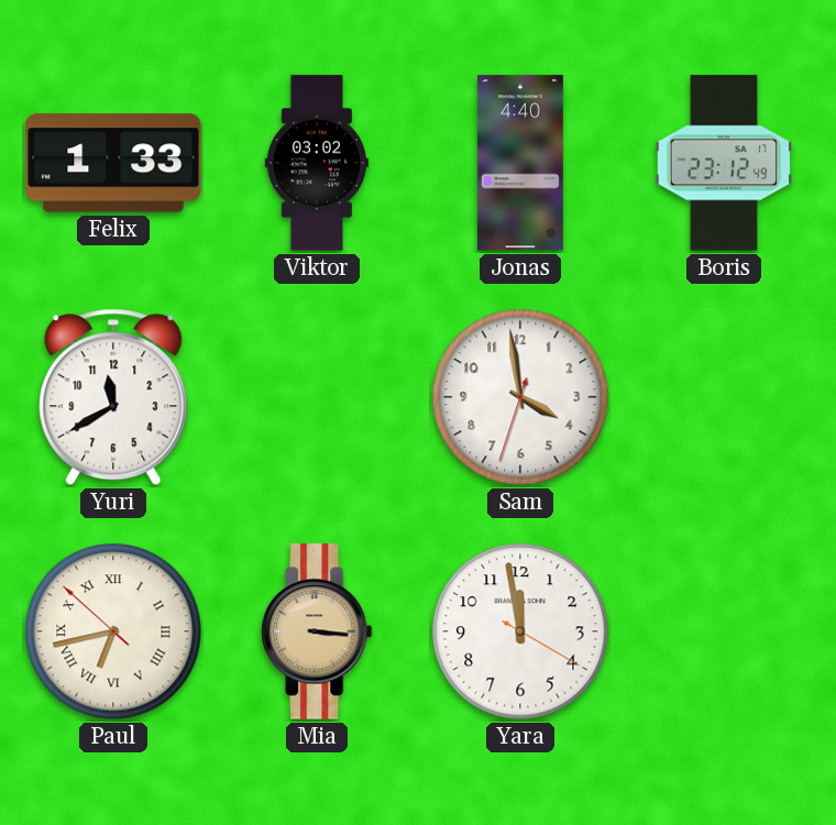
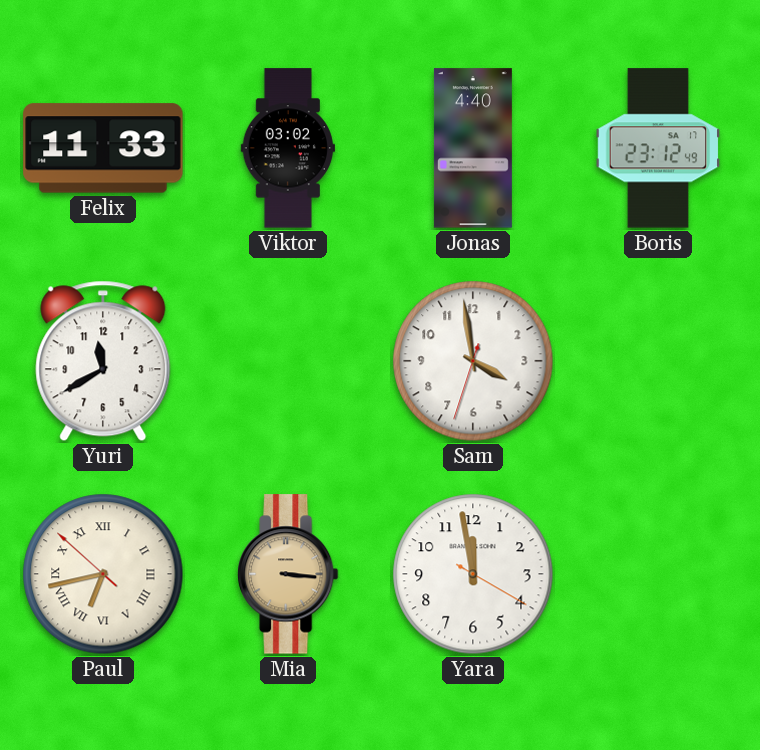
Felix: 1:33 -> 11:33
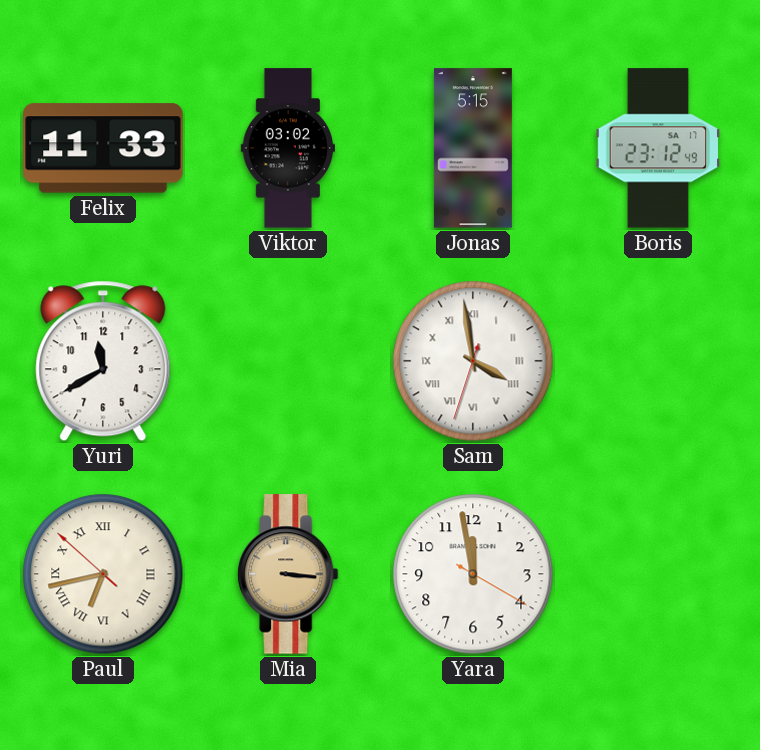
Jonas: 4:40 -> 5:15
Sam numerals: Arabic -> Roman
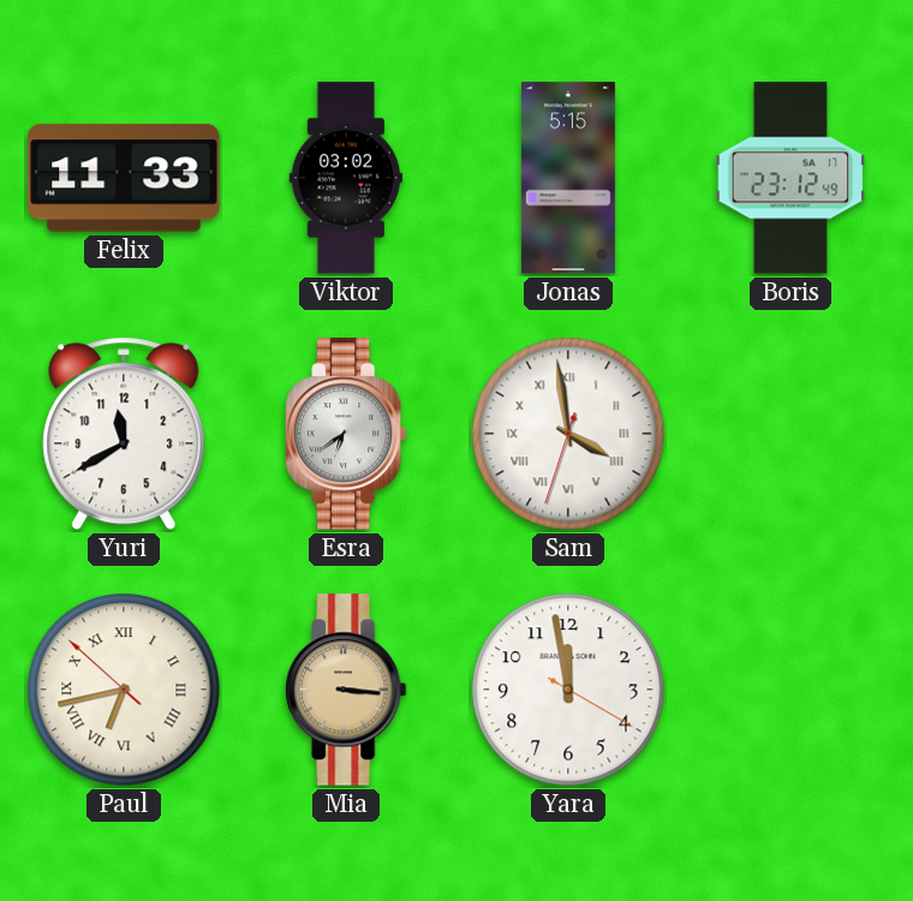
Esra: none -> 6:39
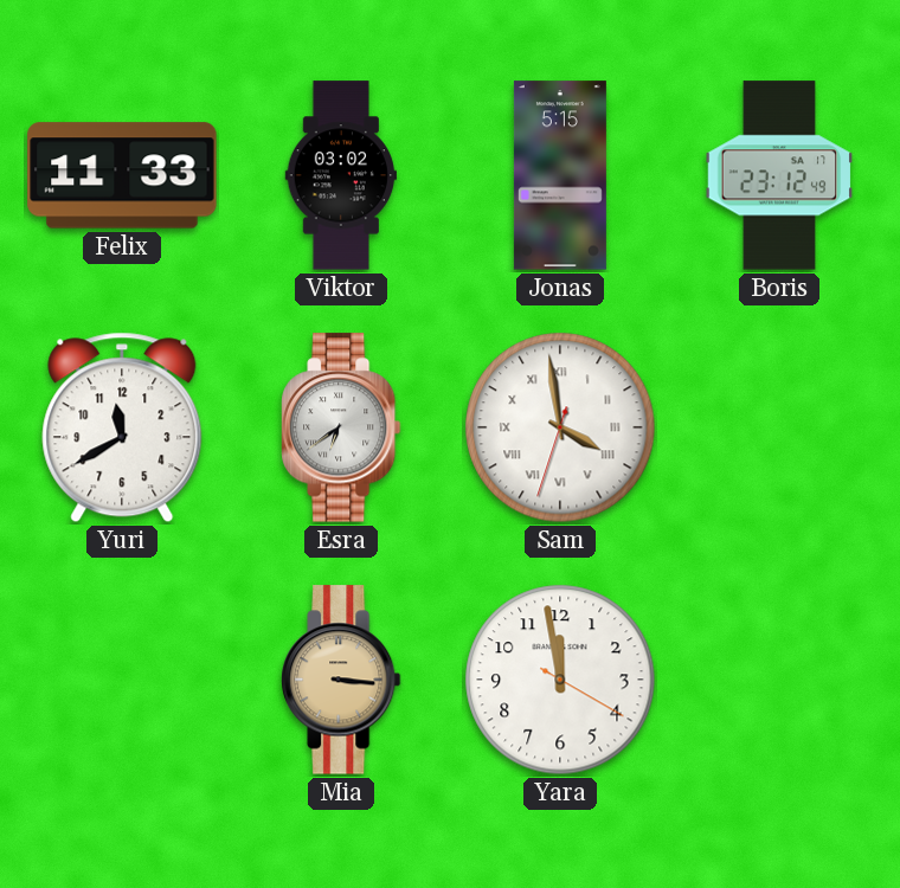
Paul: 6:42 -> none
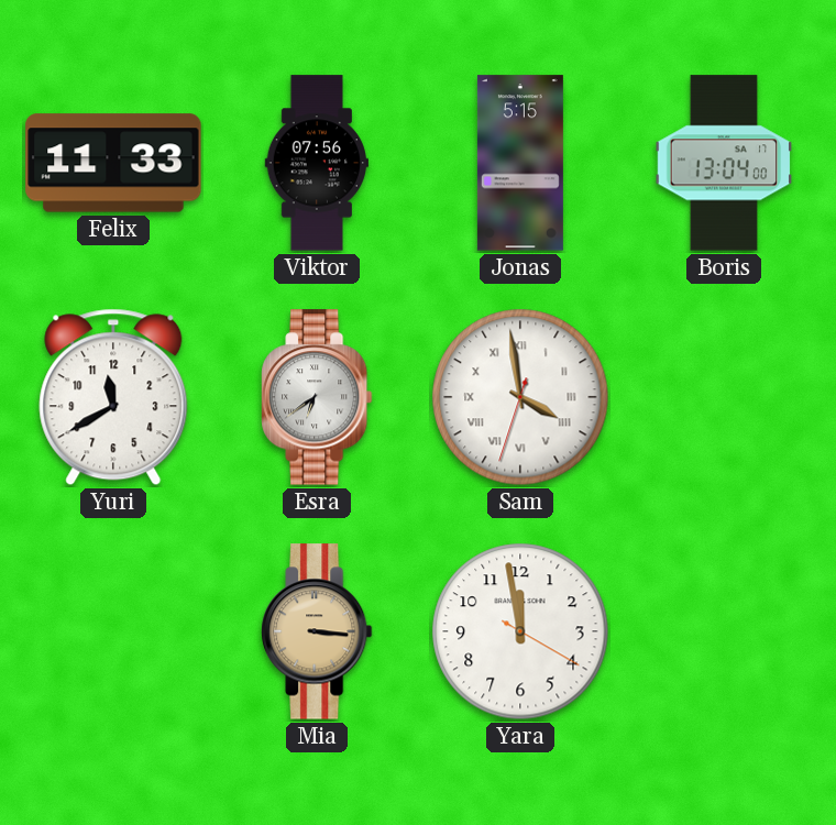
Viktor: 03:02 -> 07:56
Boris: 23:12 -> 13:04
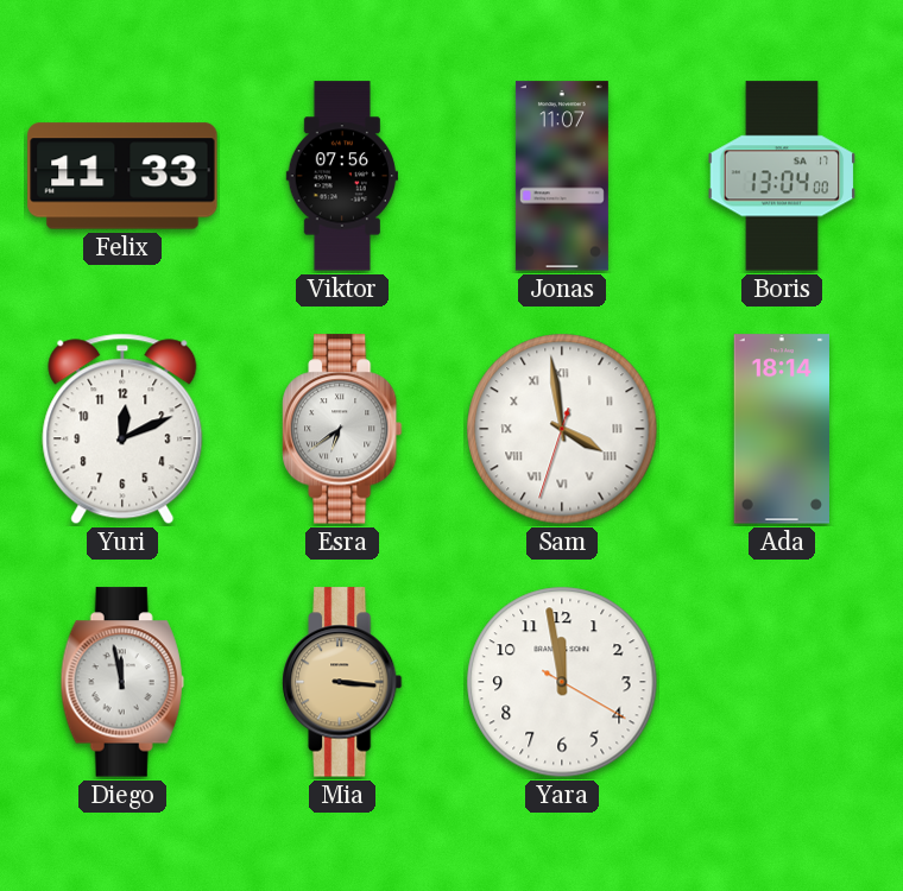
Jonas: 5:15 -> 11:07
Yuri: 11:40 -> 12:11
Ada: none -> 18:14
Diego: none -> 11:58
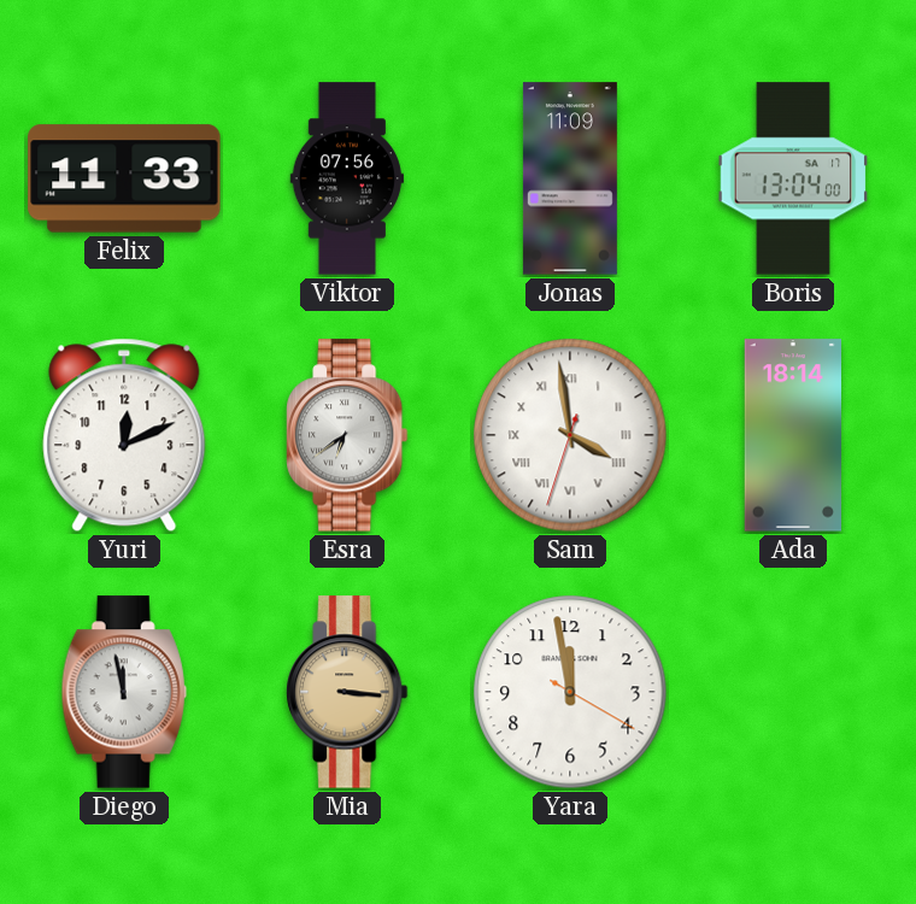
Jonas: 11:07 -> 11:09
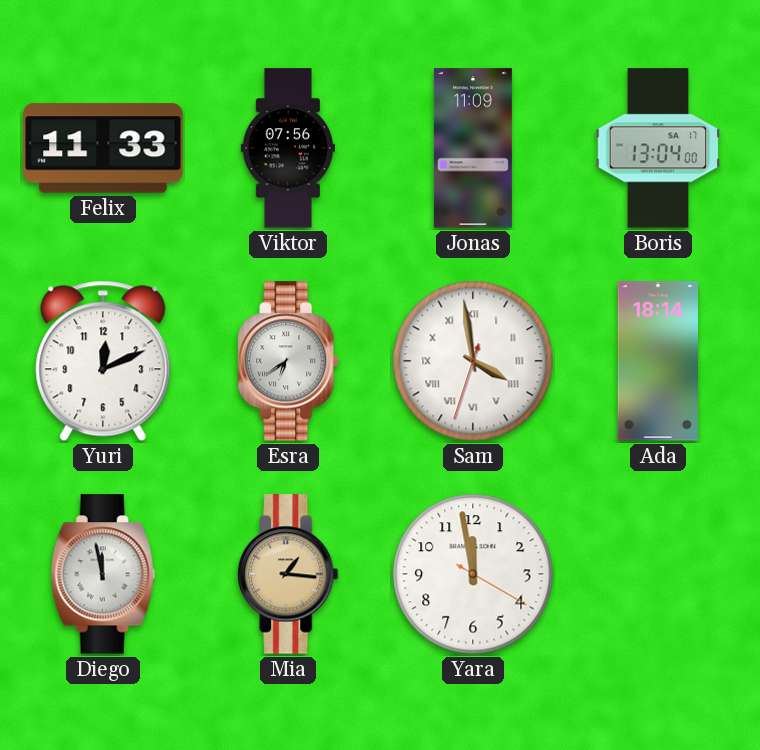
Mia: 3:16 -> 1:16
